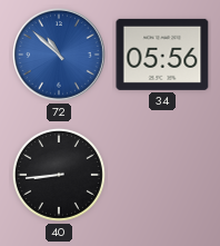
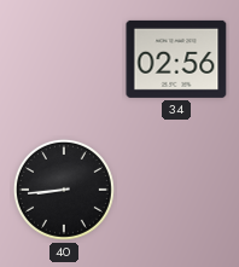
72: 10:52 -> none
34: 05:56 -> 02:56
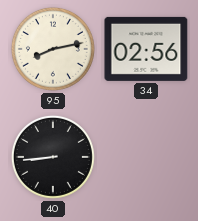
95: none -> 8:13
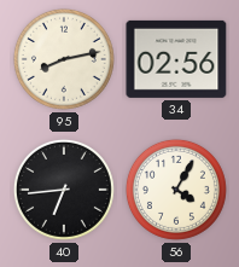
40: 8:44 -> 6:44
56: none -> 4:05
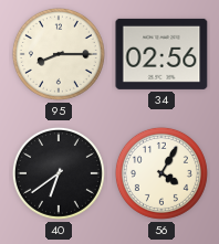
95: 8:13 -> 8:15
40: 6:44 -> 6:39
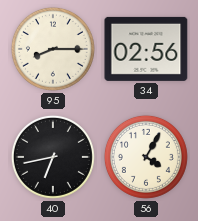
40: 6:39 -> 6:43
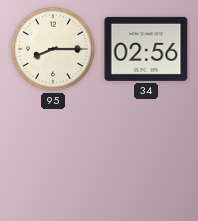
40: 6:43 -> none
56: 4:05 -> none
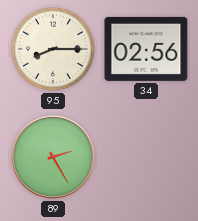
89: none -> 2:25
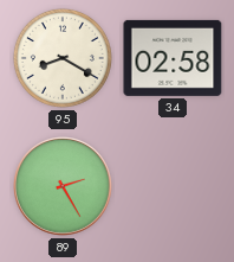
95: 8:15 -> 8:20
34: 02:56 -> 02:58
